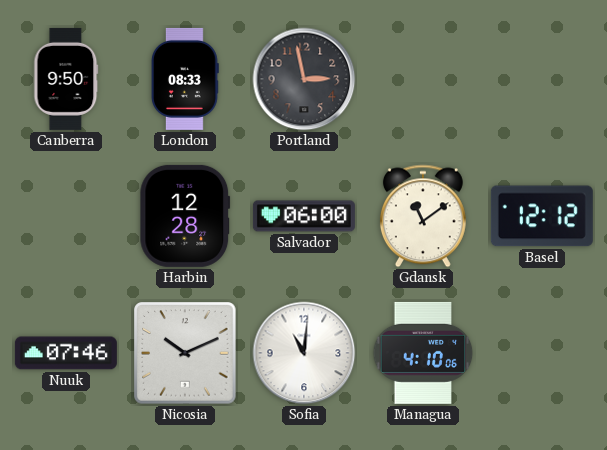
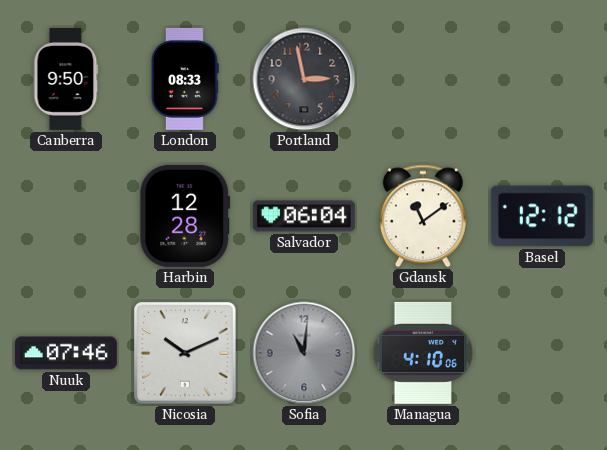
Salvador: 06:00 -> 06:04
Sofia dial: white -> grey
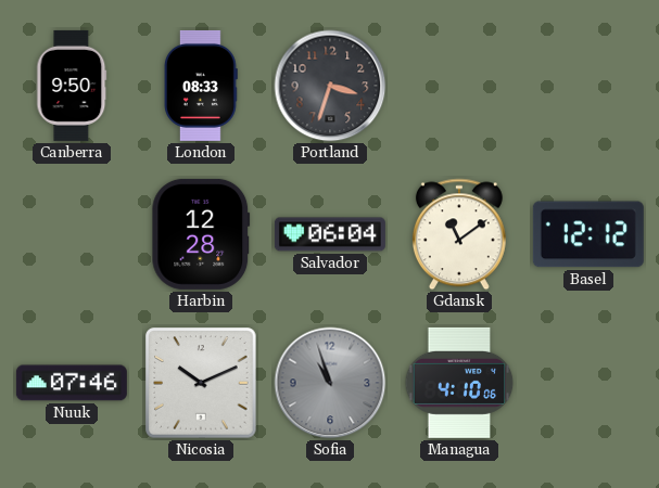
Portland: 2:58 -> 3:33
Sofia: 11:01 -> 10:57
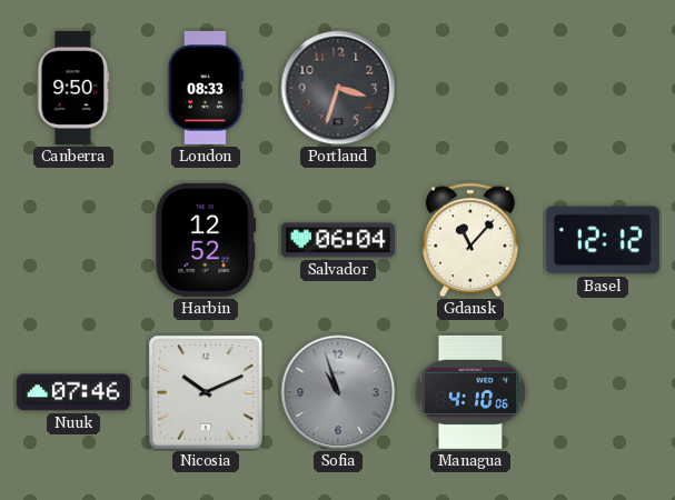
Harbin: 12:28 -> 12:52
Gdansk: 11:09 -> 11:07
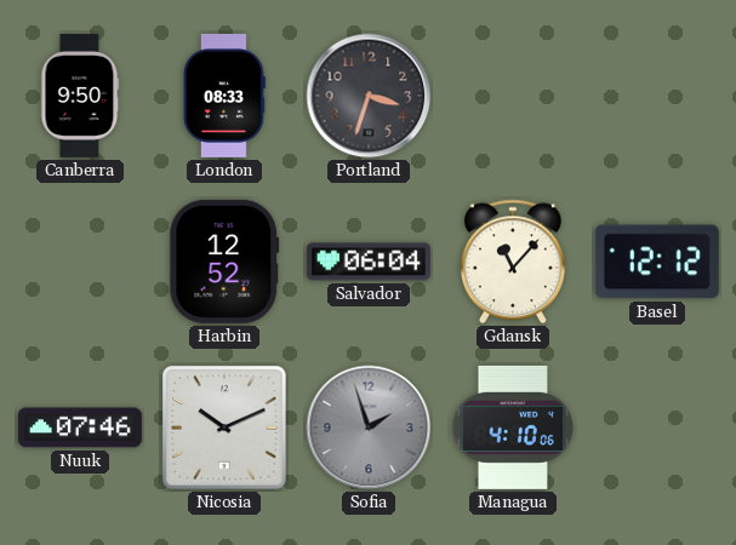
Sofia: 10:57 -> 1:57
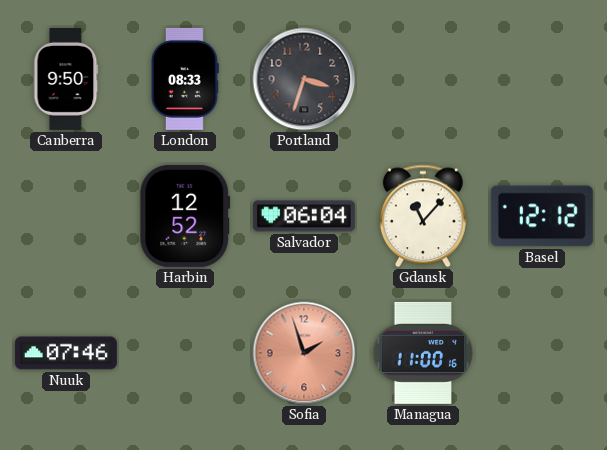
Nicosia: 10:11 -> none
Sofia dial: grey -> salmon
Managua: 4:10 -> 11:00
